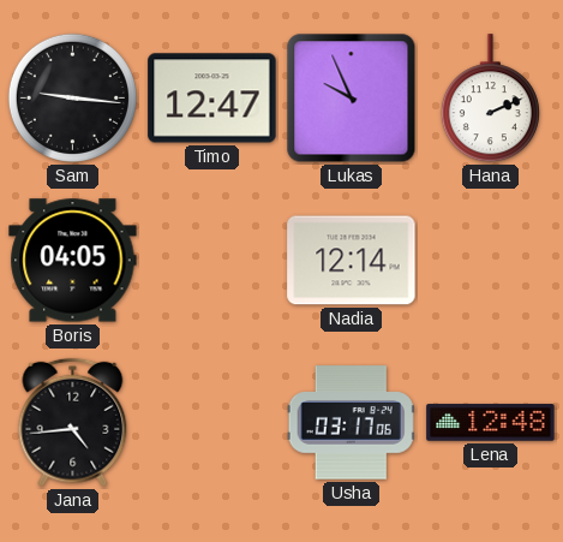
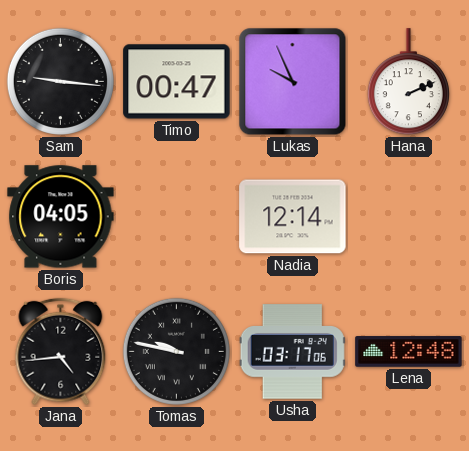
Timo: 12:47 -> 00:47
Tomas: none -> 9:47
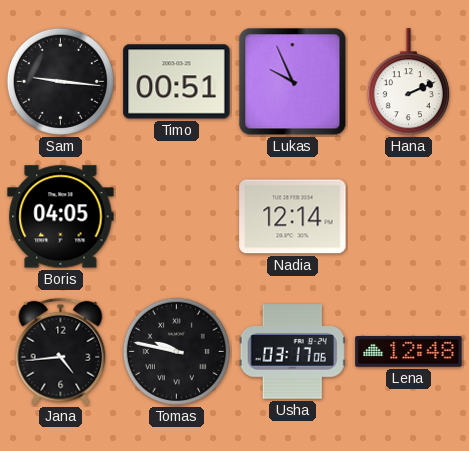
Timo: 00:47 -> 00:51
